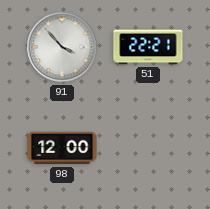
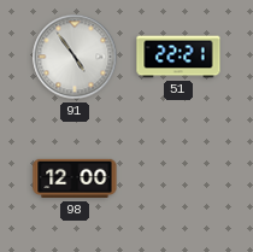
91: 3:53 -> 4:54
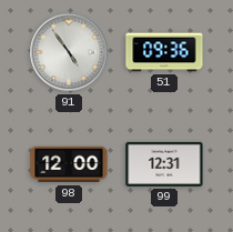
51: 22:21 -> 09:36
99: none -> 12:31
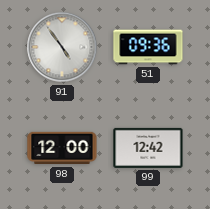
99: 12:31 -> 12:42
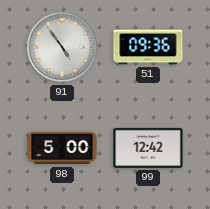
98: 12:00 -> 5:00
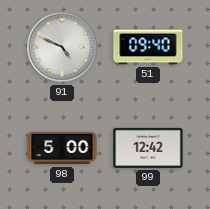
91: 4:54 -> 4:49
51: 09:36 -> 09:40
